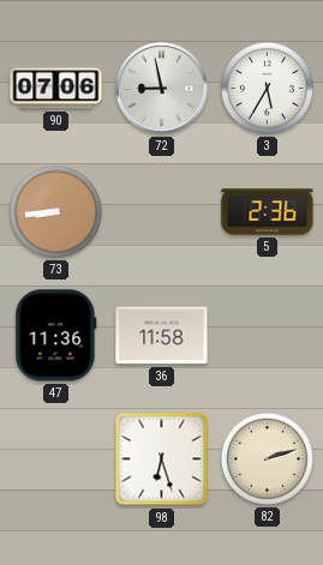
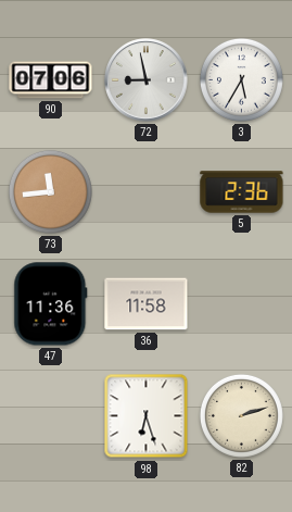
73: 8:44 -> 11:44
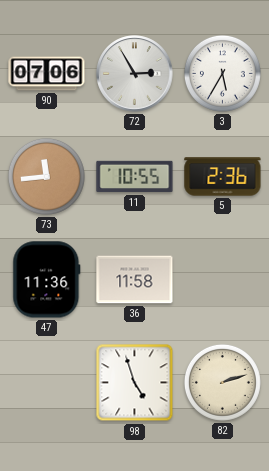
72: 8:58 -> 2:55
11: none -> 10:55
98: 6:27 -> 4:57
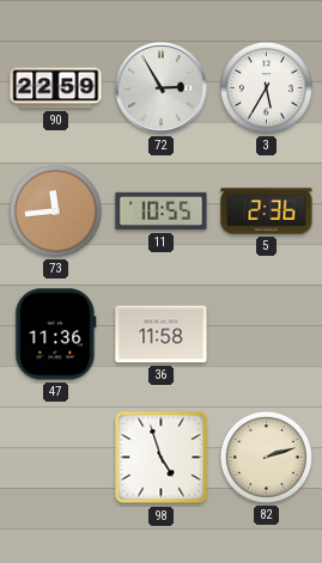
90: 07:06 -> 22:59
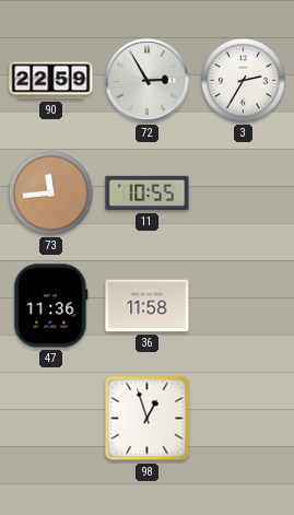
3: 5:35 -> 2:35
5: 2:36 -> none
98: 4:57 -> 12:57
82: 2:12 -> none
